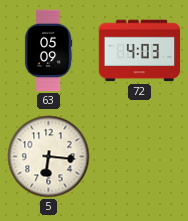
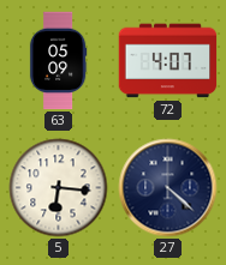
72: 4:03 -> 4:07
27: none -> 4:22
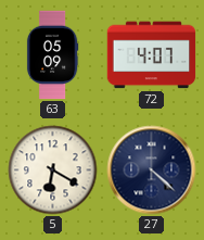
5: 6:16 -> 6:20
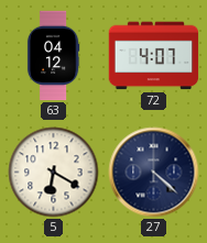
63: 05:09 -> 04:12
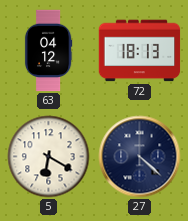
72: 4:07 -> 18:13
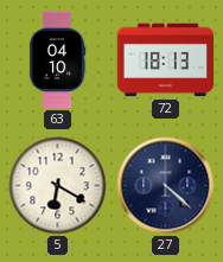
63: 04:12 -> 04:10
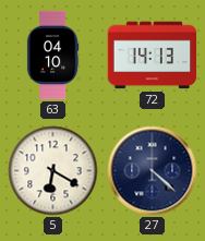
72: 18:13 -> 14:13
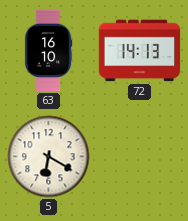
63: 04:10 -> 16:10
27: 4:22 -> none
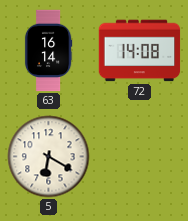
63: 16:10 -> 16:14
72: 14:13 -> 14:08
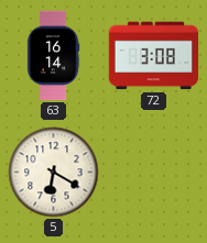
72: 14:08 -> 3:08
